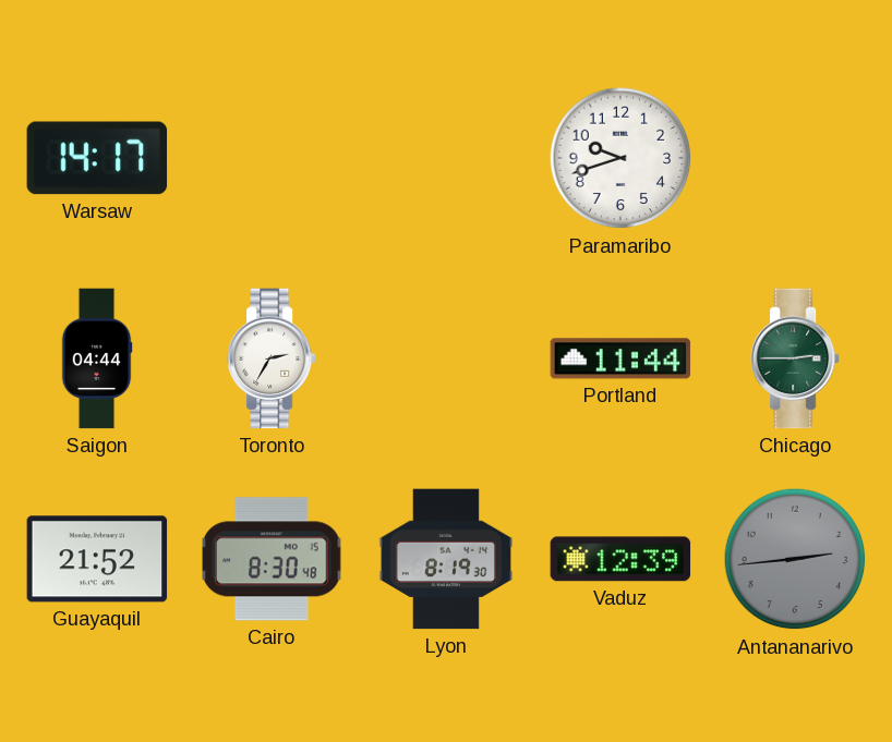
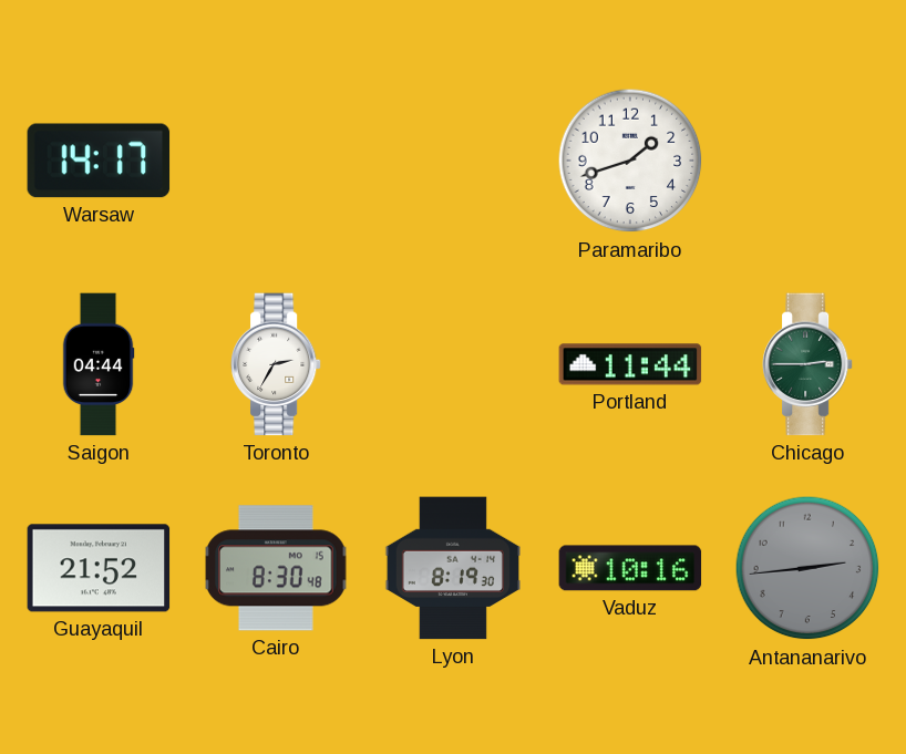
Paramaribo: 9:42 -> 1:42
Vaduz: 12:39 -> 10:16
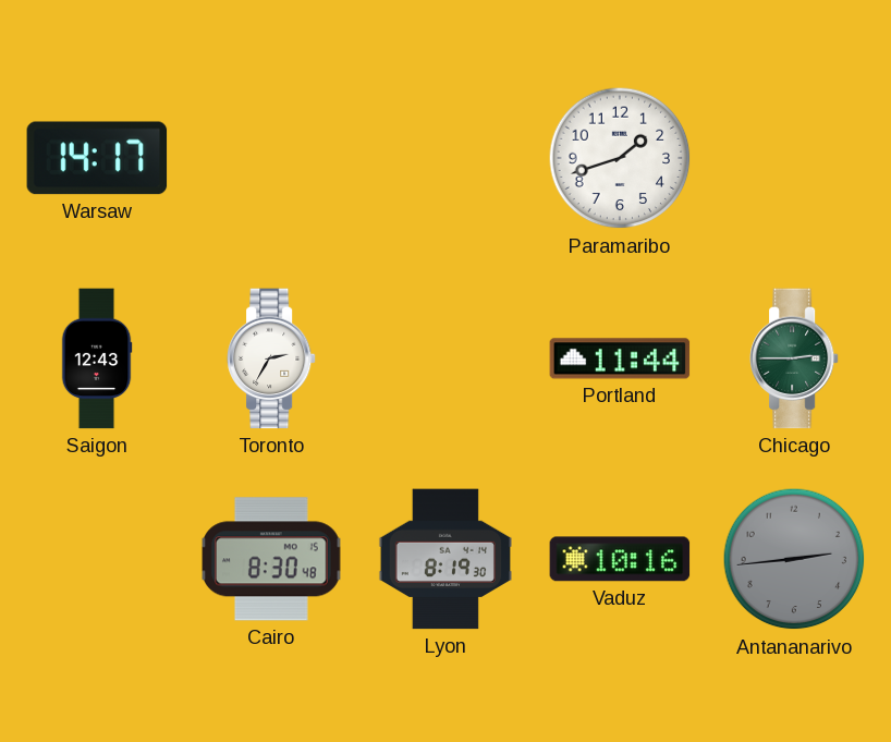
Saigon: 04:44 -> 12:43
Guayaquil: 21:52 -> none
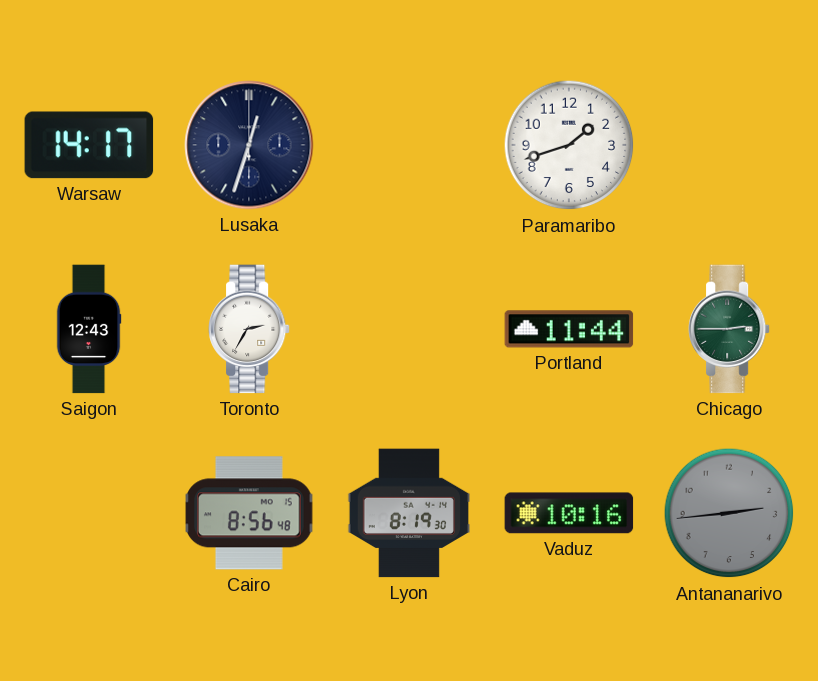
Lusaka: none -> 12:33
Cairo: 8:30 -> 8:56
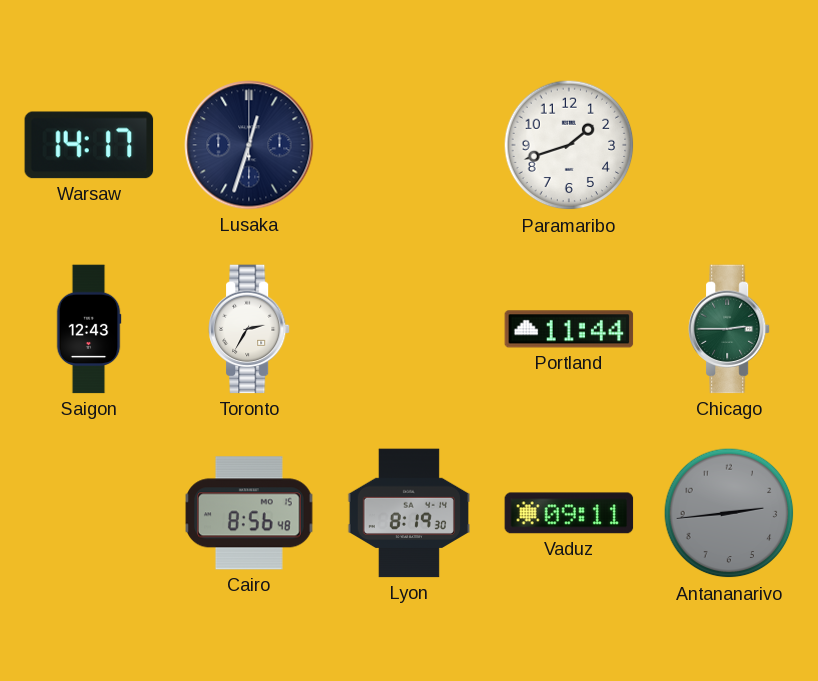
Vaduz: 10:16 -> 09:11
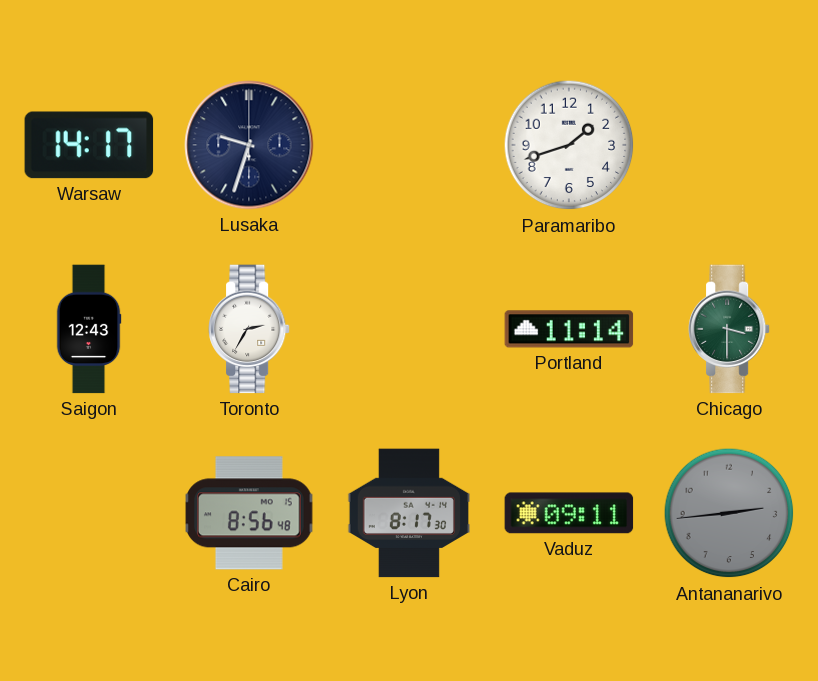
Lusaka: 12:33 -> 9:33
Portland: 11:44 -> 11:14
Chicago: 2:45 -> 3:30
Lyon: 8:19 -> 8:17
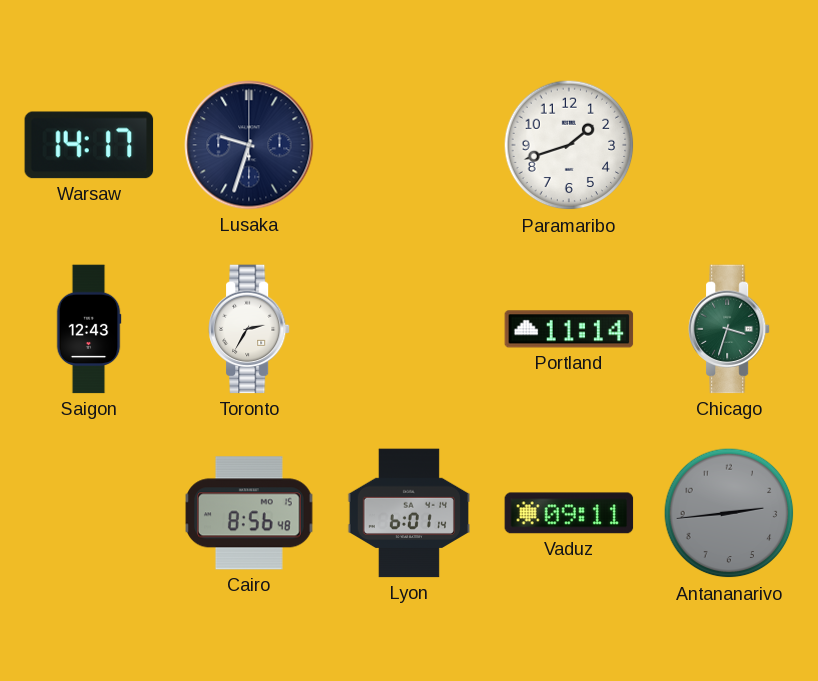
Chicago: 3:30 -> 3:33
Lyon: 8:17 -> 6:01
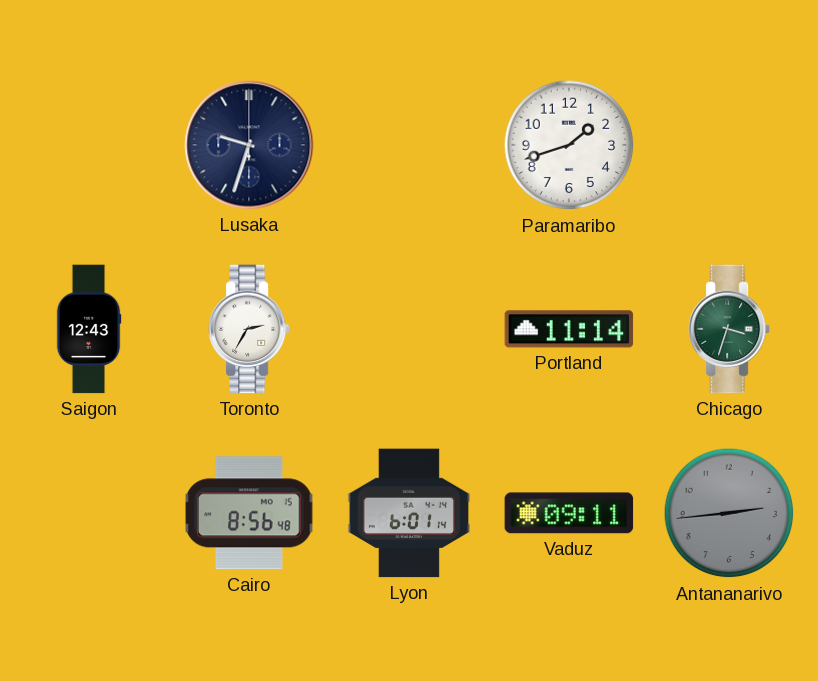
Warsaw: 14:17 -> none
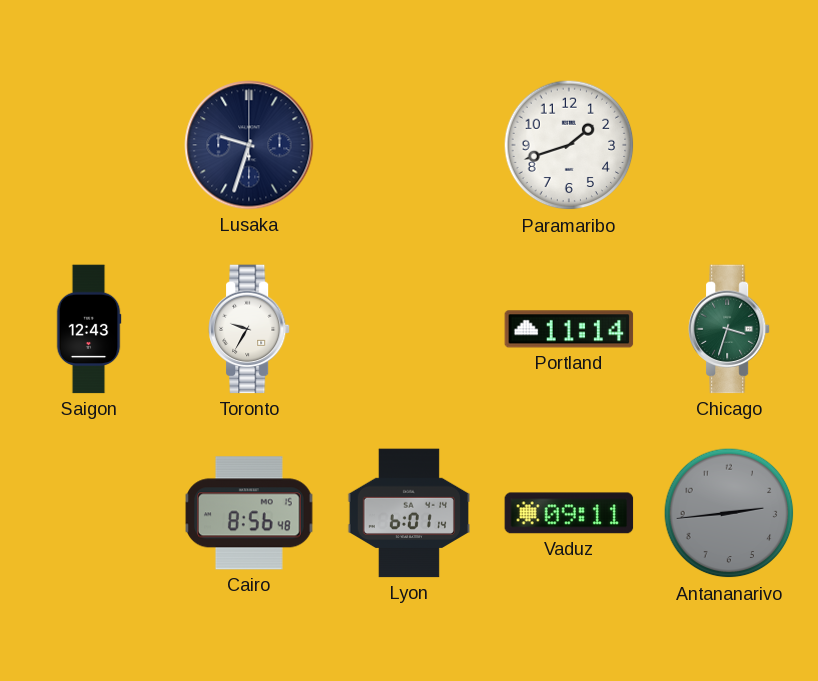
Toronto: 2:35 -> 9:35
